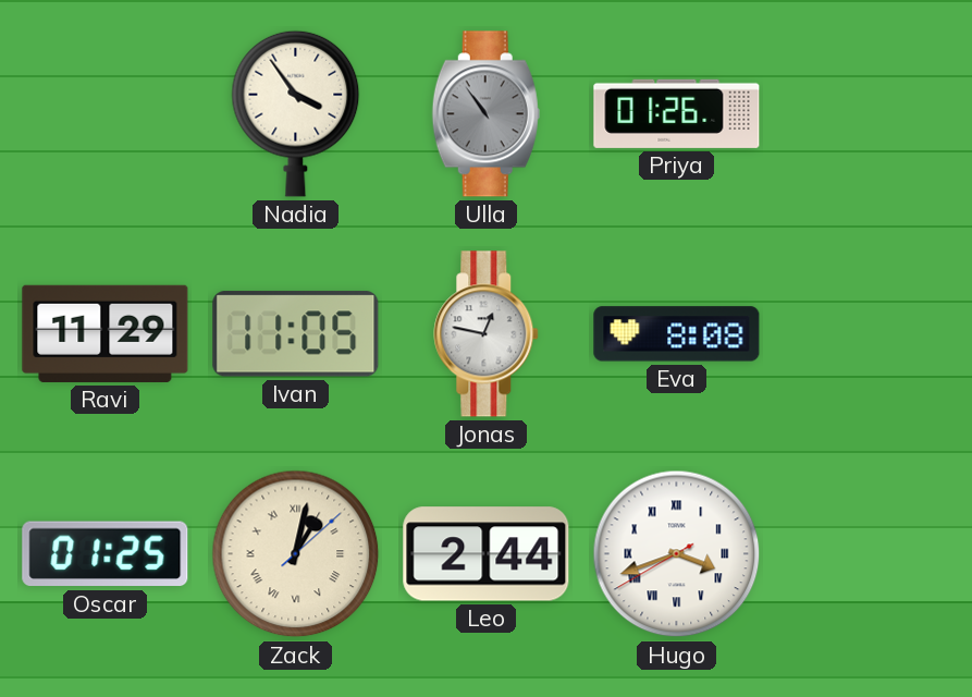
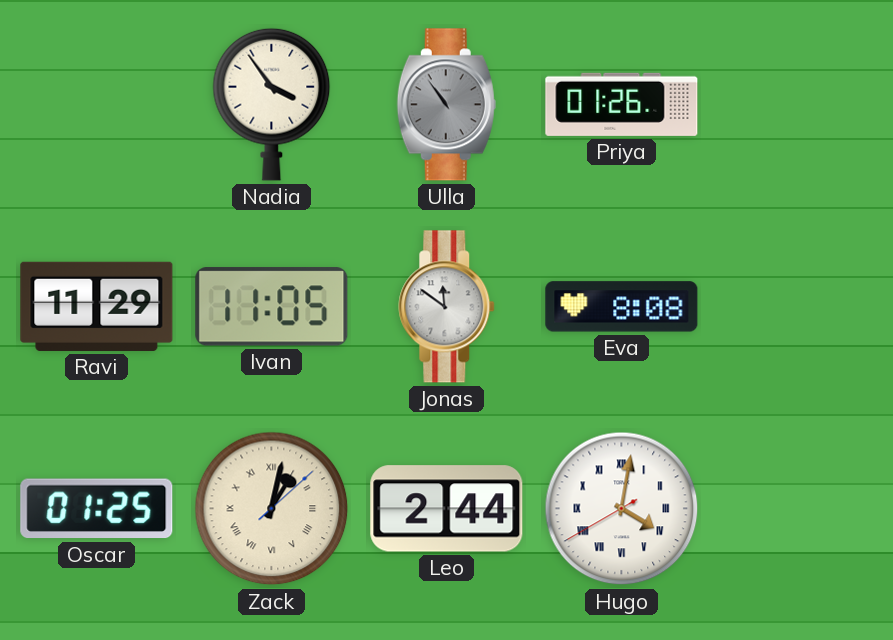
Jonas: 12:47 -> 11:51
Hugo: 3:41 -> 4:01
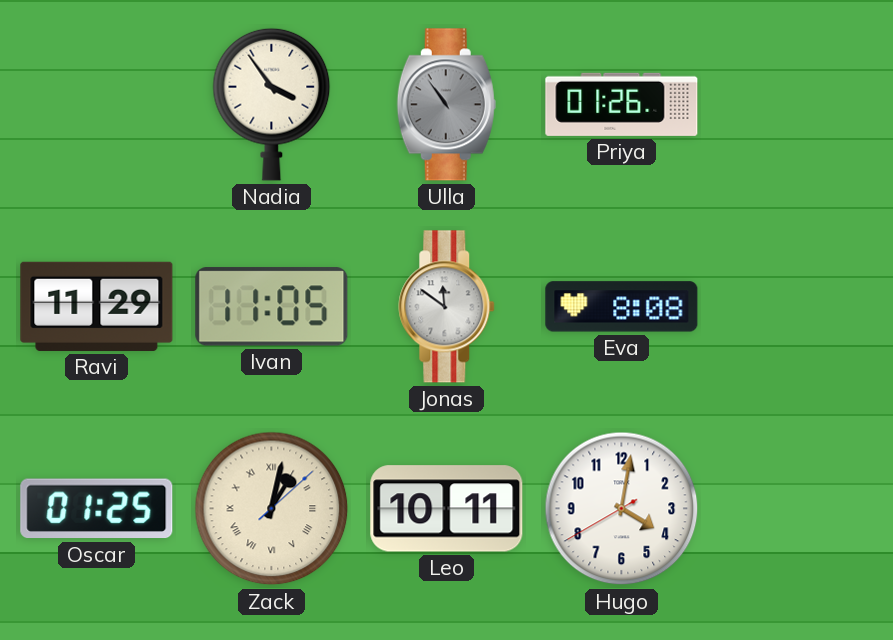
Leo: 2:44 -> 10:11
Hugo numerals: Roman -> Arabic
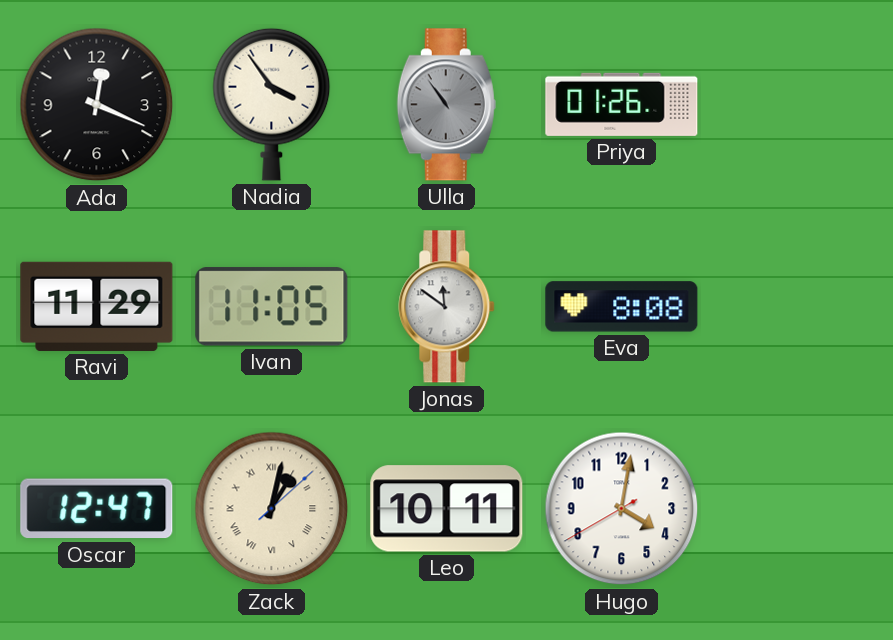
Ada: none -> 12:19
Oscar: 01:25 -> 12:47
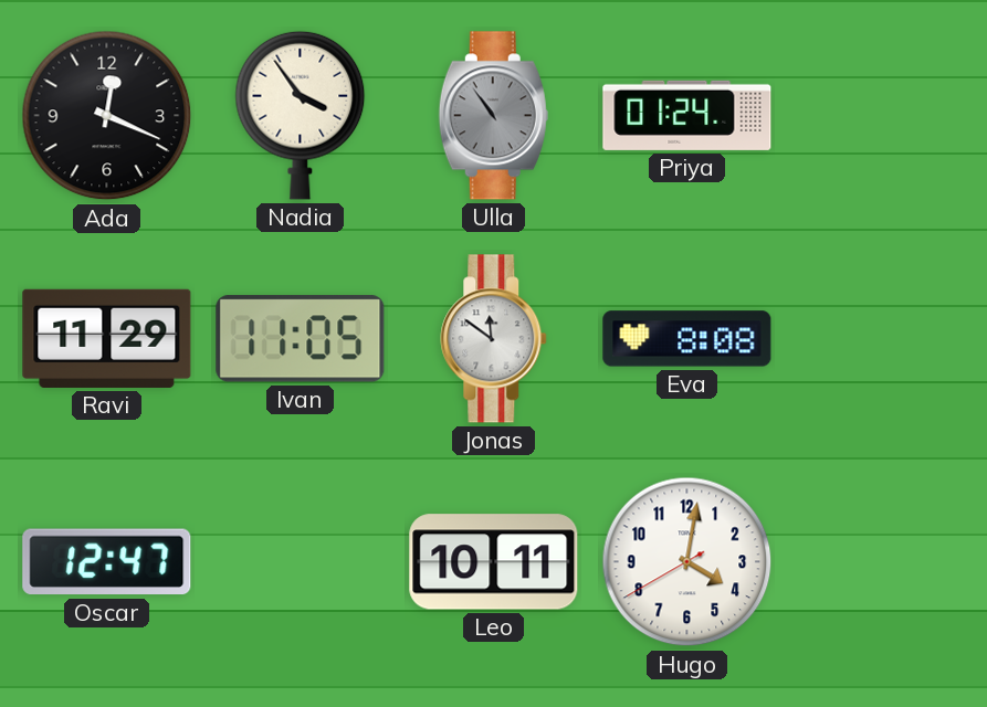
Priya: 01:26 -> 01:24
Zack: 1:02 -> none
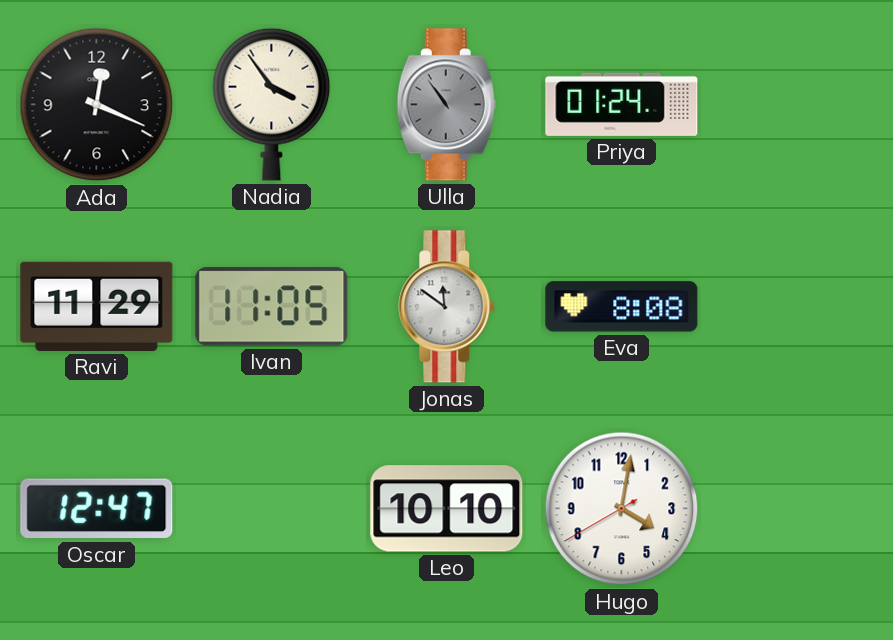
Leo: 10:11 -> 10:10
